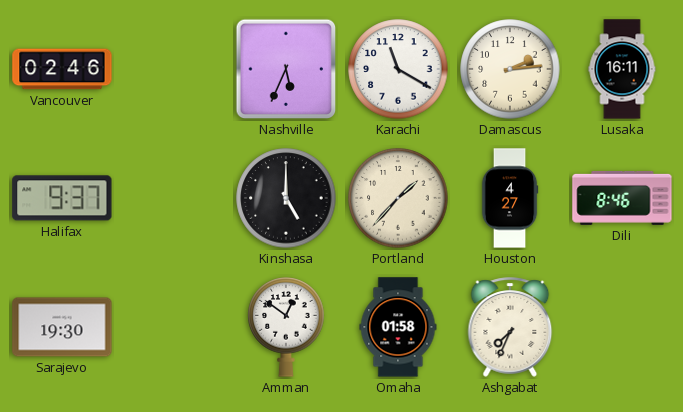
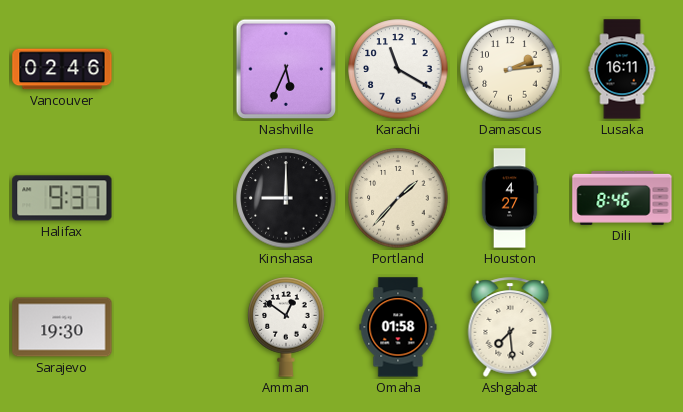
Kinshasa: 5:00 -> 9:00
Ashgabat: 7:34 -> 7:29
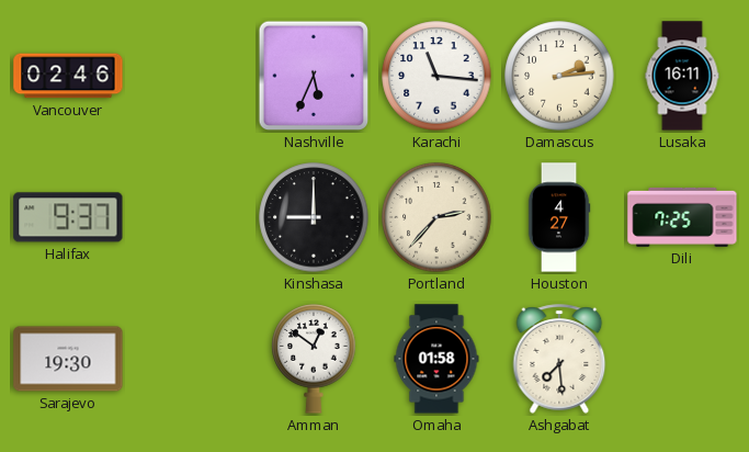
Karachi: 11:20 -> 11:16
Portland: 1:37 -> 2:37
Dili: 8:46 -> 7:25
